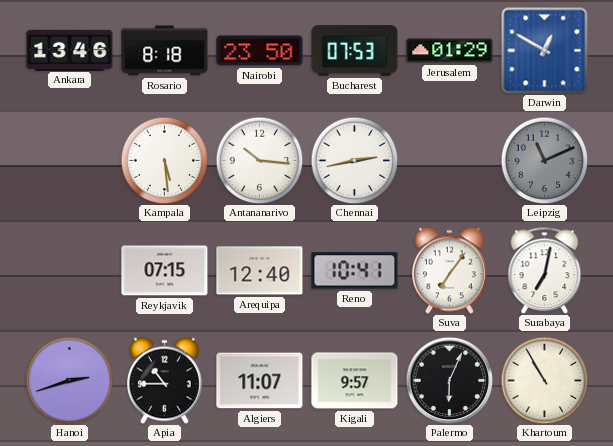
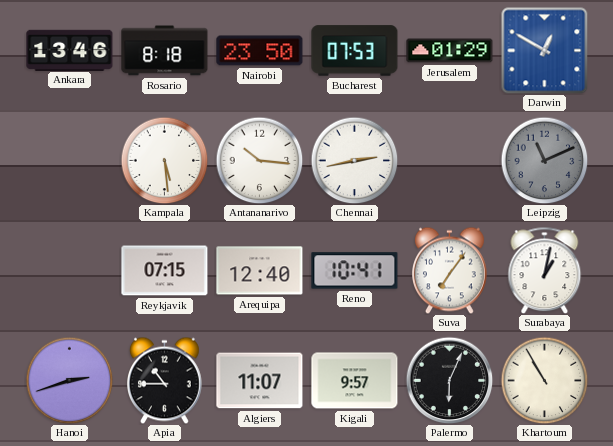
Surabaya: 7:02 -> 1:02
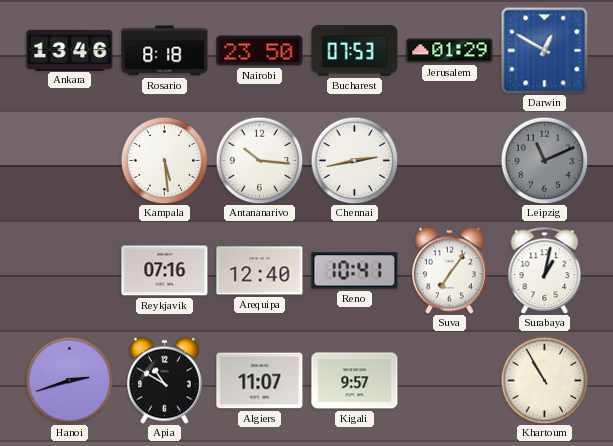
Reykjavik: 07:15 -> 07:16
Apia: 10:45 -> 10:50
Palermo: 6:04 -> none
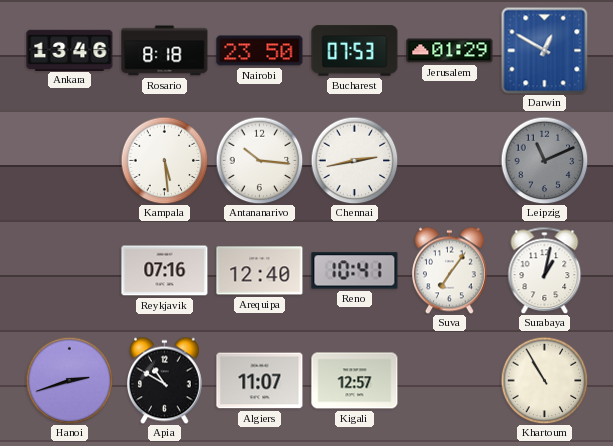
Kigali: 9:57 -> 12:57
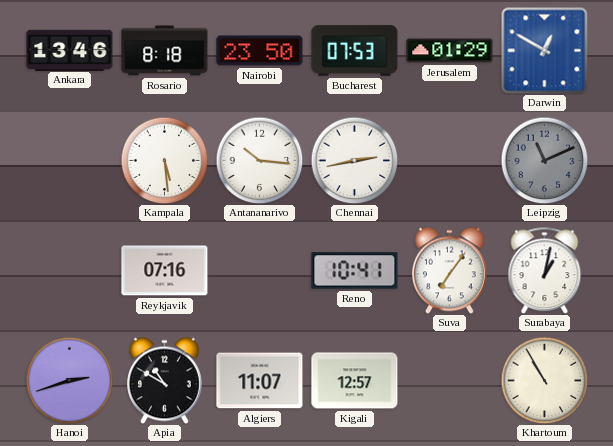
Arequipa: 12:40 -> none
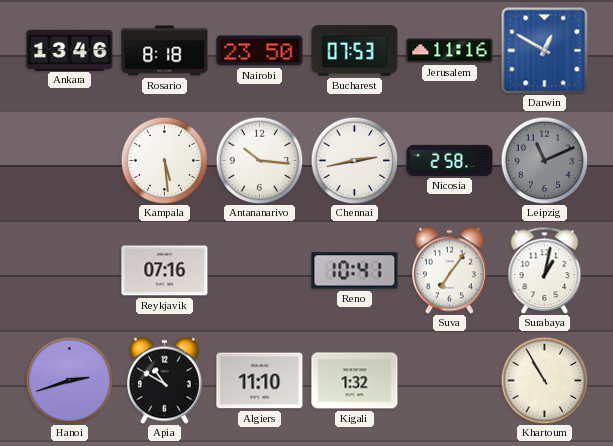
Jerusalem: 01:29 -> 11:16
Nicosia: none -> 2:58
Algiers: 11:07 -> 11:10
Kigali: 12:57 -> 1:32
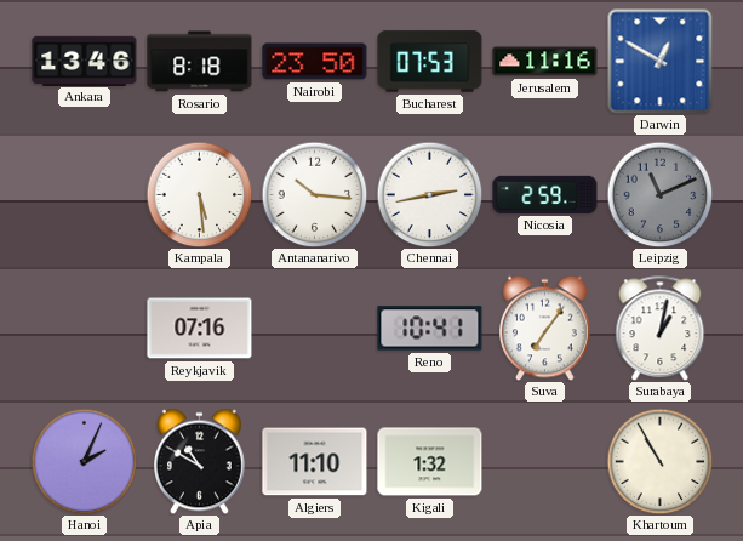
Nicosia: 2:58 -> 2:59
Hanoi: 2:42 -> 2:04
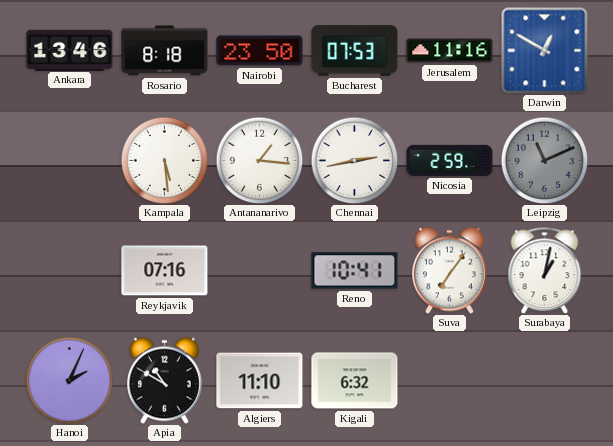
Antananarivo: 10:16 -> 1:16
Kigali: 1:32 -> 6:32
Khartoum: 10:55 -> none
